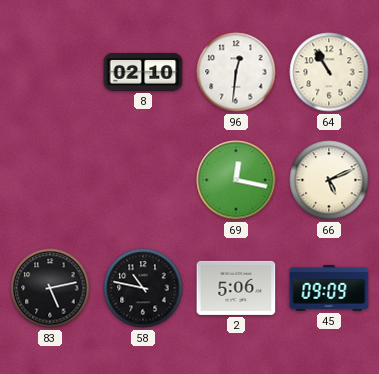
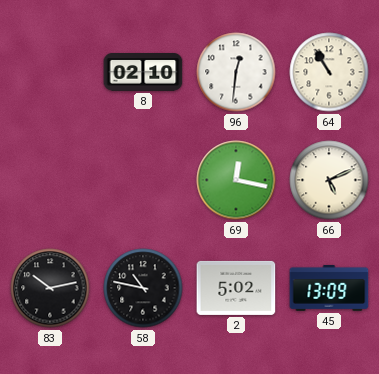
83: 5:13 -> 10:13
2: 5:06 -> 5:02
45: 09:09 -> 13:09
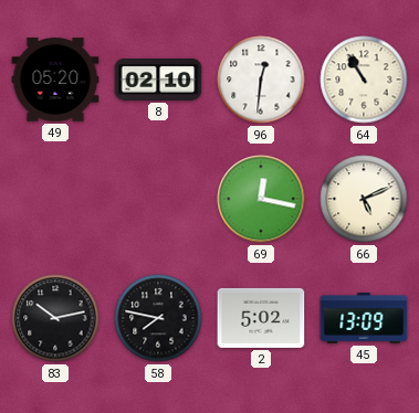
49: none -> 05:20
58: 10:47 -> 7:47
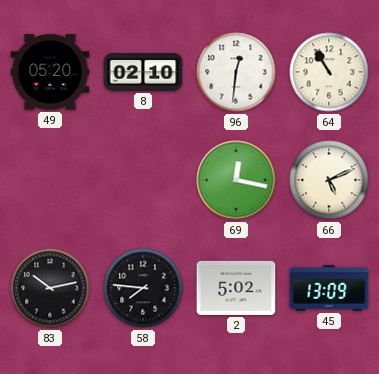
58: 7:47 -> 7:46
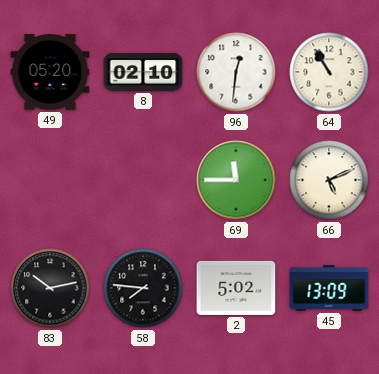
69: 12:17 -> 11:45
